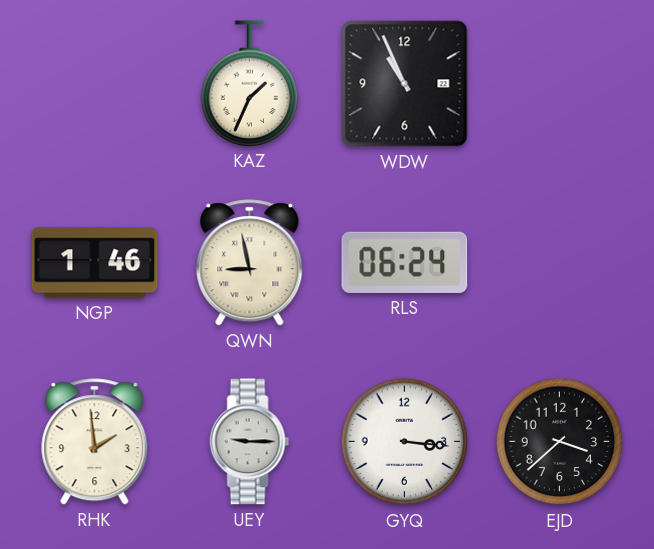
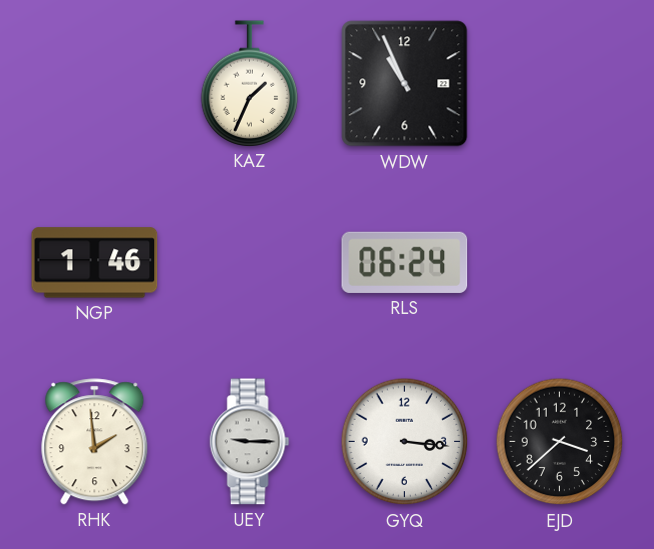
QWN: 8:58 -> none
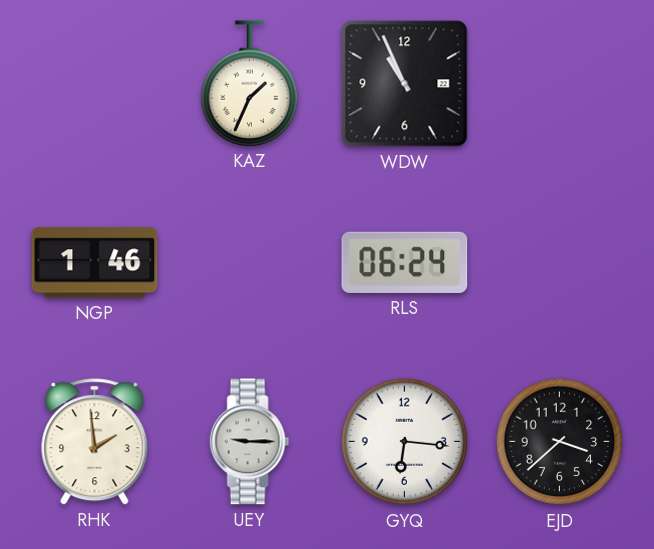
GYQ: 3:16 -> 6:16
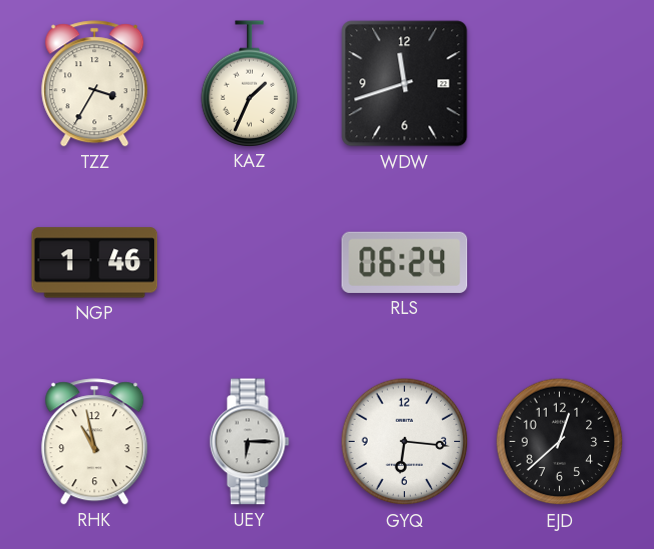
TZZ: none -> 3:35
WDW: 10:56 -> 11:42
RHK: 1:59 -> 10:58
UEY: 9:15 -> 6:15
EJD: 3:38 -> 12:38
